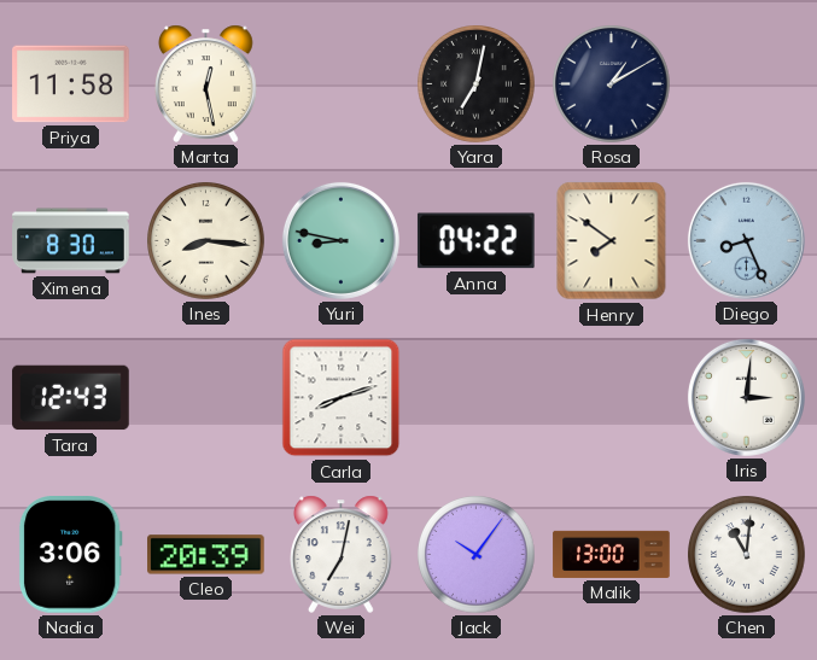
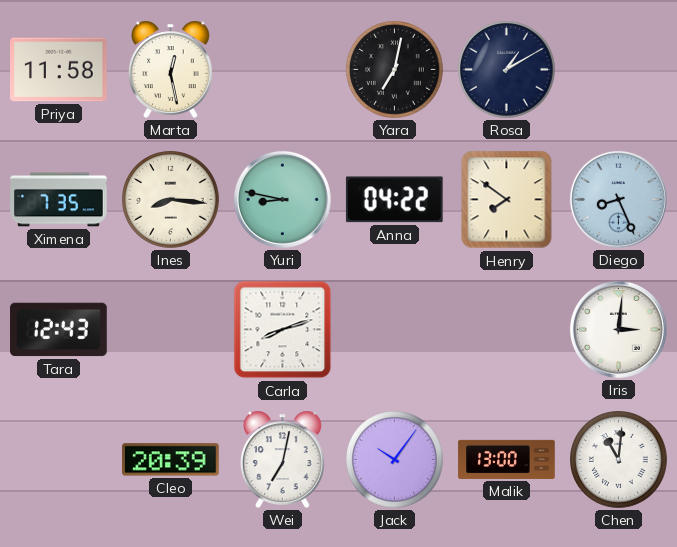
Ximena: 8:30 -> 7:35
Nadia: 3:06 -> none
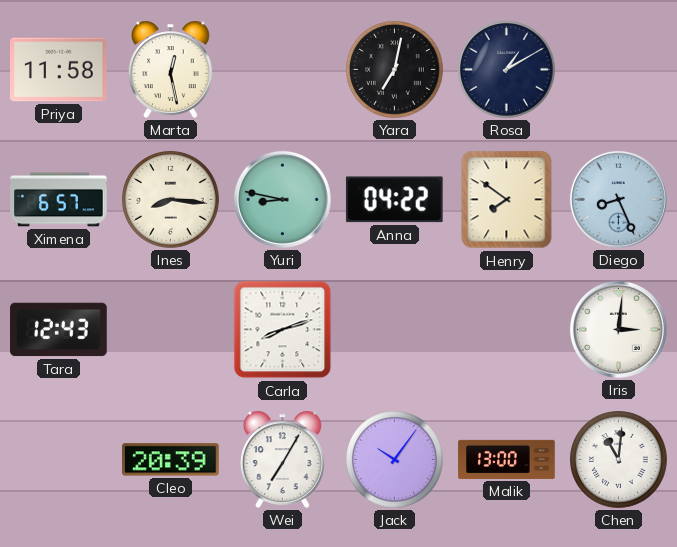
Ximena: 7:35 -> 6:57
Wei: 7:02 -> 7:05
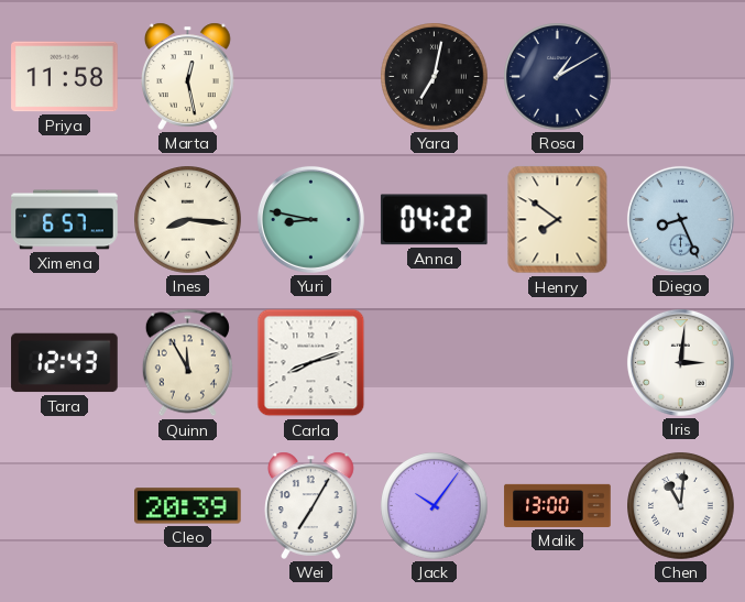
Quinn: none -> 11:55
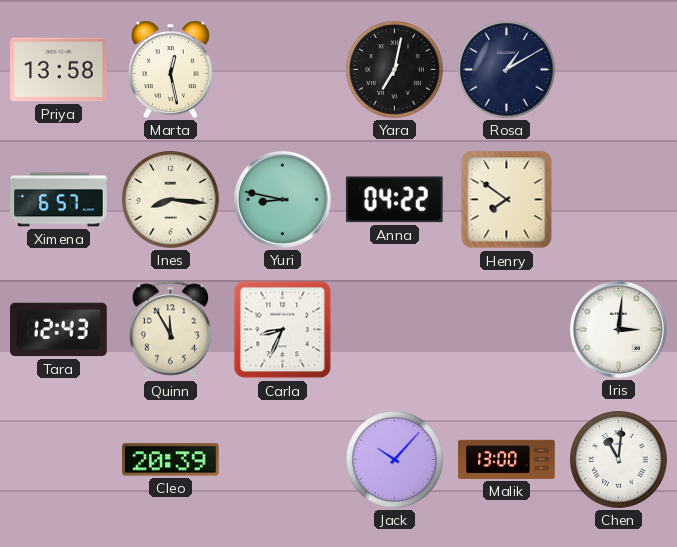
Priya: 11:58 -> 13:58
Diego: 8:26 -> none
Carla: 8:12 -> 8:34
Wei: 7:05 -> none
Jack: 10:06 -> 10:07
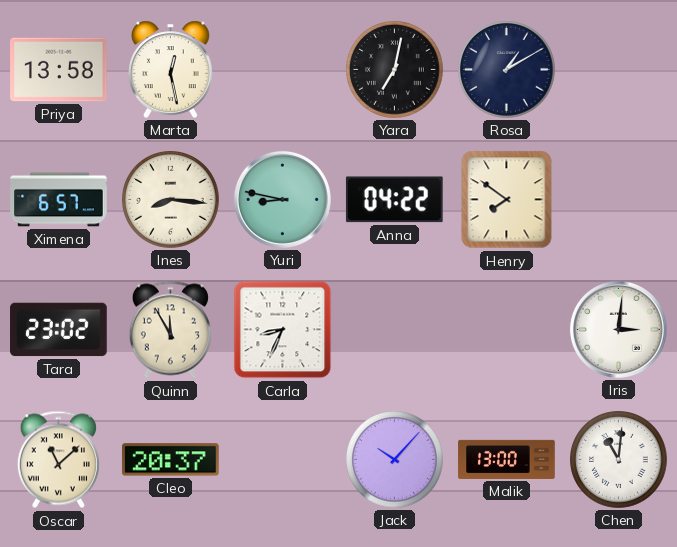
Tara: 12:43 -> 23:02
Oscar: none -> 11:08
Cleo: 20:39 -> 20:37
